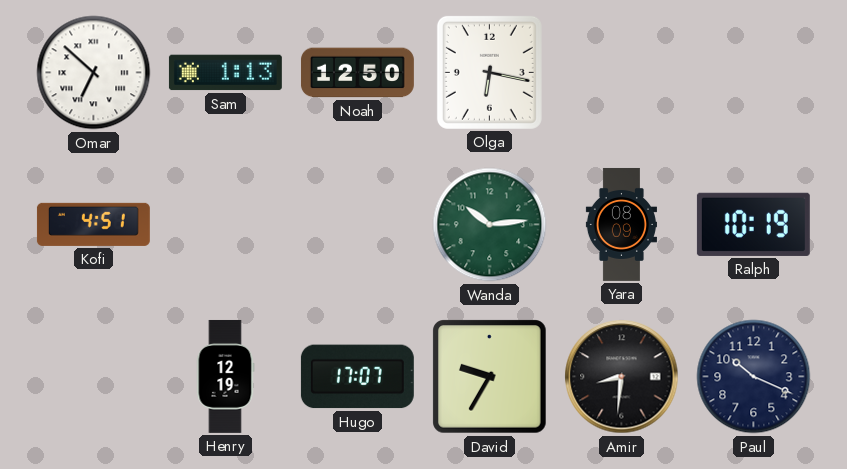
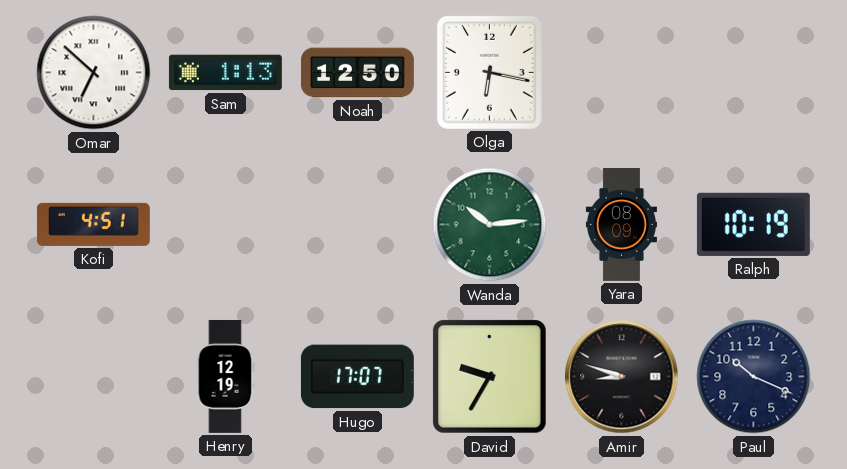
Amir: 8:31 -> 8:48
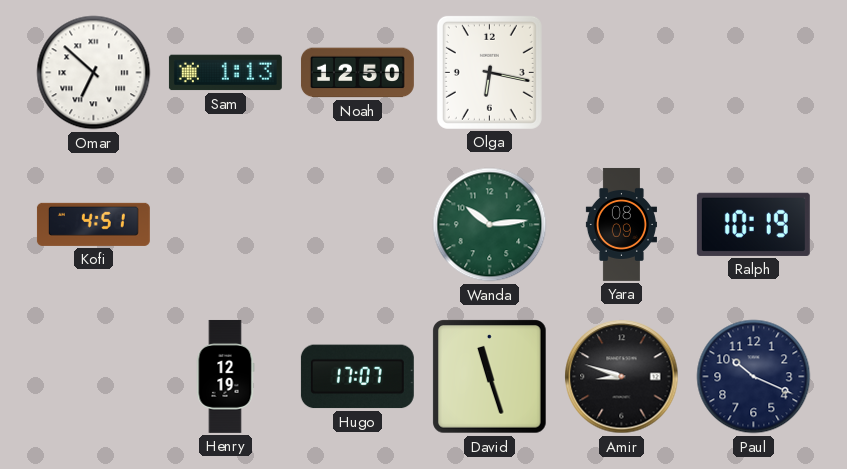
David: 9:35 -> 11:27
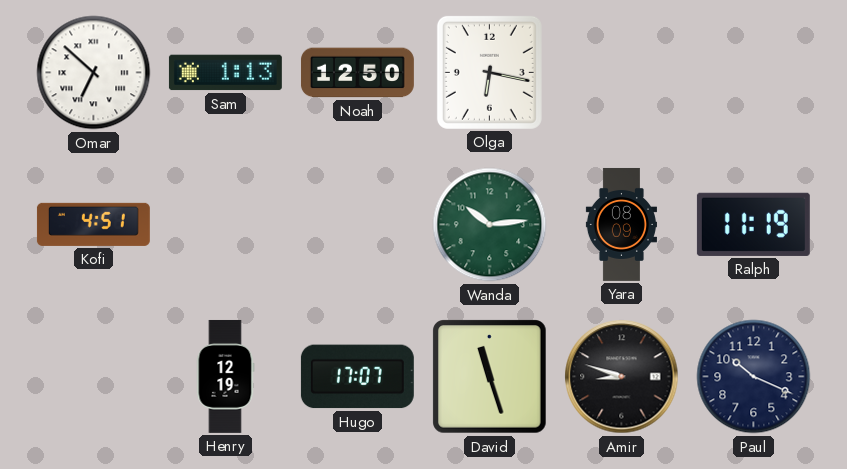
Ralph: 10:19 -> 11:19
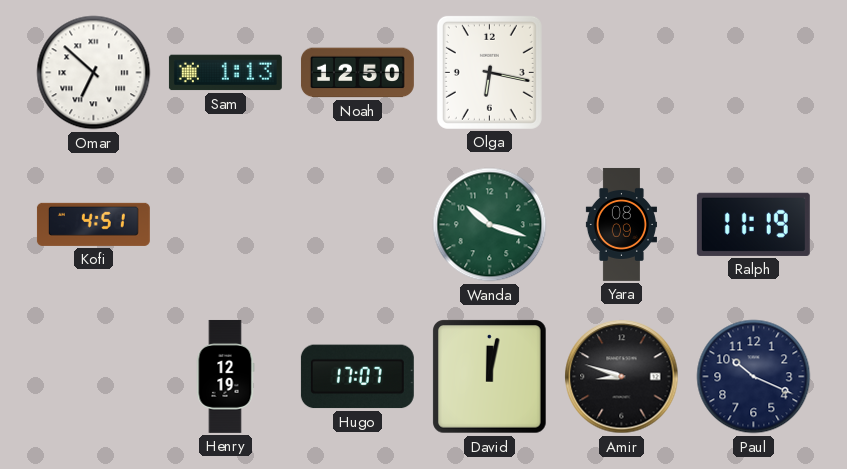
Wanda: 10:14 -> 10:18
David: 11:27 -> 12:02
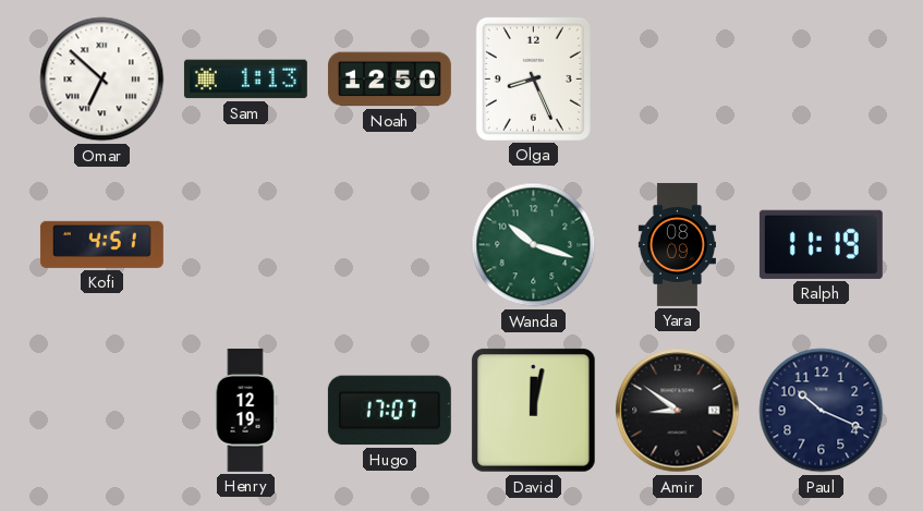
Olga: 6:17 -> 8:26
Amir: 8:48 -> 8:51
